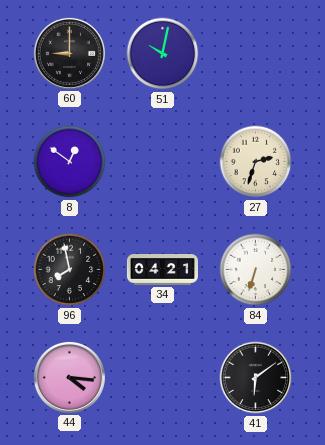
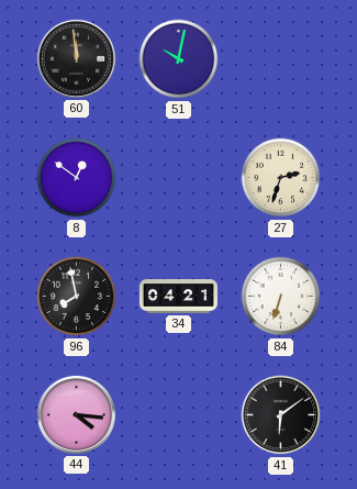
60: 9:00 -> 11:59
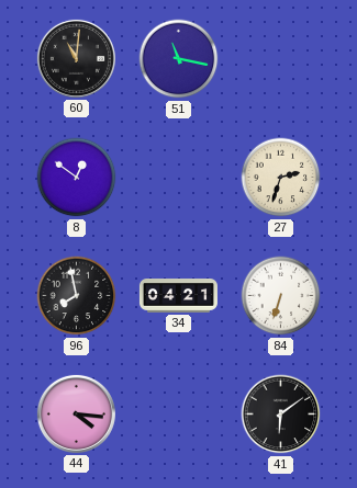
60: 11:59 -> 11:01
51: 10:02 -> 11:17
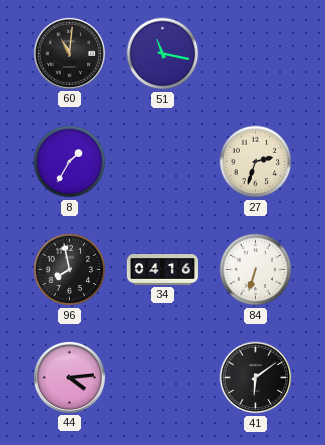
8: 12:51 -> 1:35
34: 04:21 -> 04:16
44: 4:16 -> 4:14
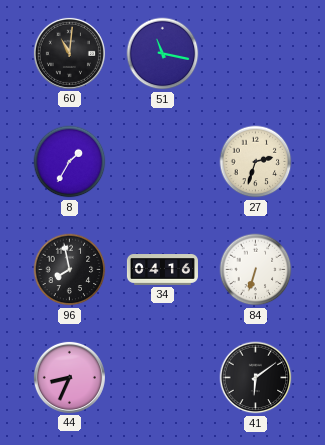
44: 4:14 -> 8:34
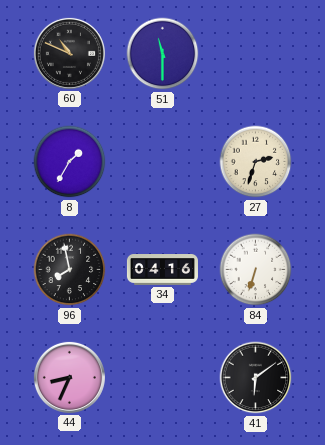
60: 11:01 -> 10:49
51: 11:17 -> 11:30
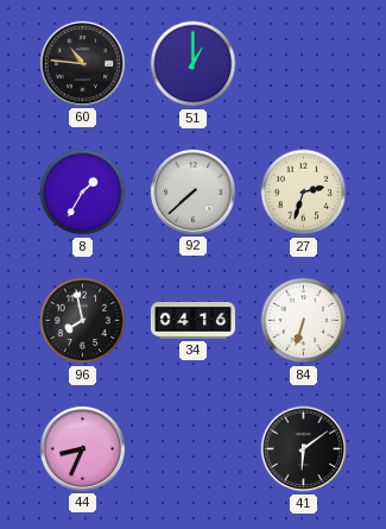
60: 10:49 -> 10:46
51: 11:30 -> 1:00
92: none -> 7:38
